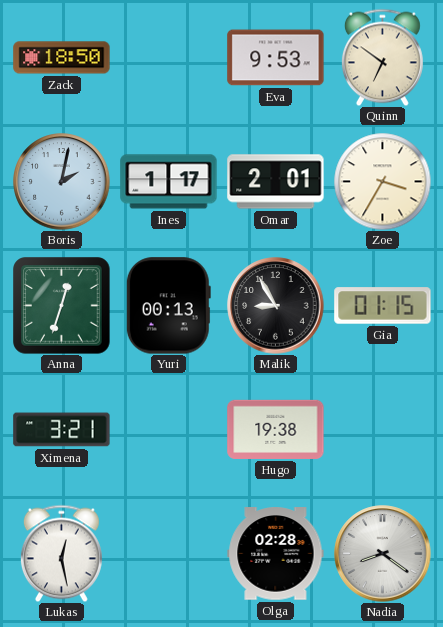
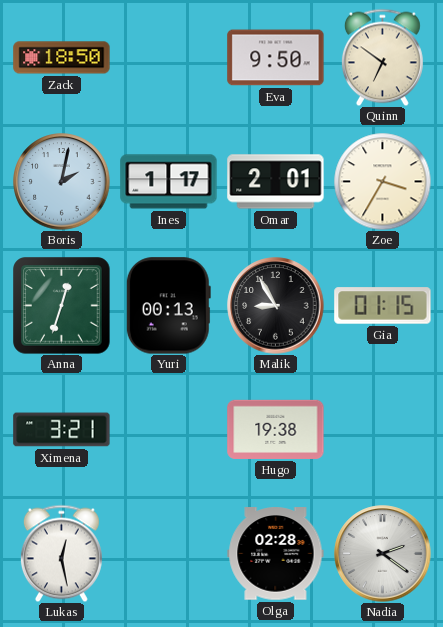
Eva: 9:53 -> 9:50
Nadia: 8:21 -> 2:21
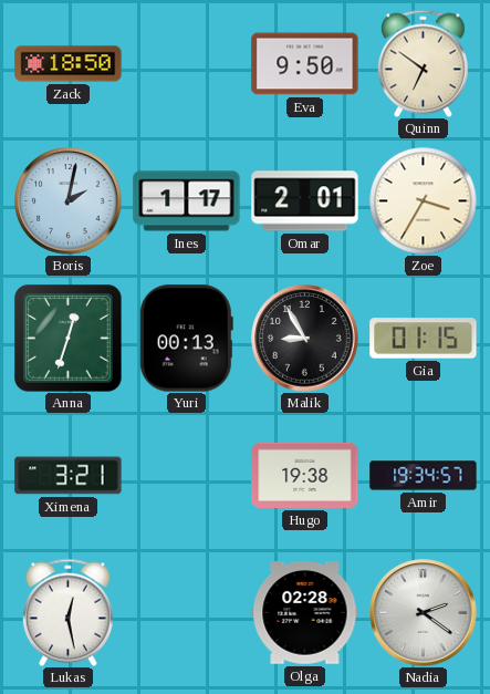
Amir: none -> 19:34
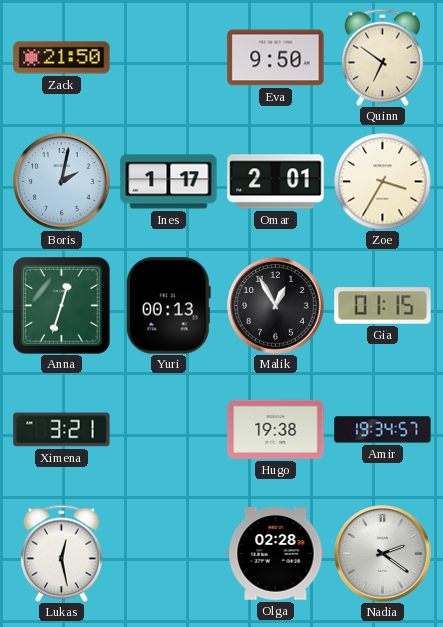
Zack: 18:50 -> 21:50
Malik: 8:55 -> 12:55
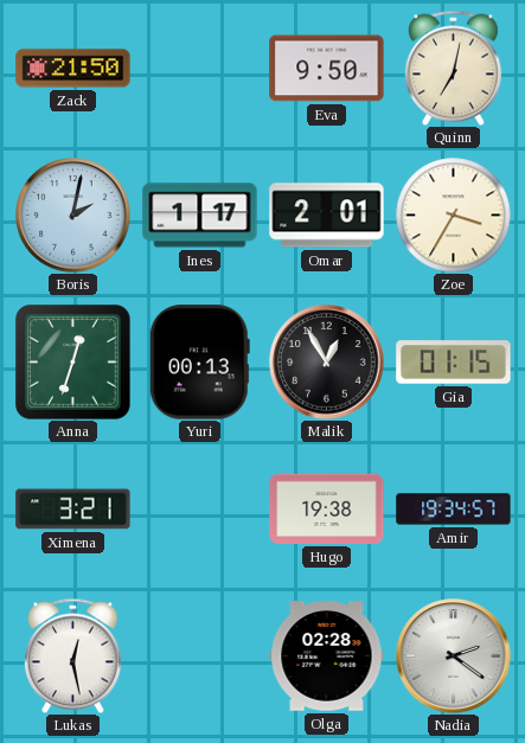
Quinn: 6:51 -> 7:02
